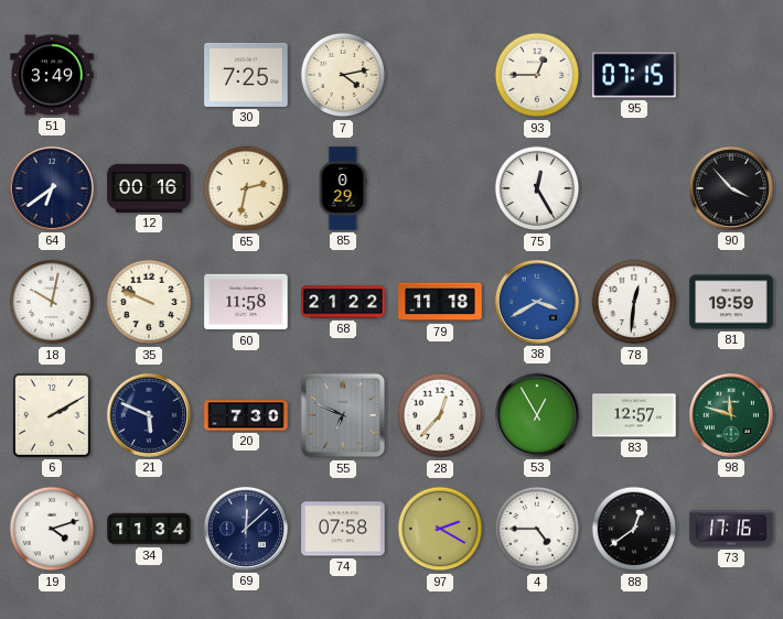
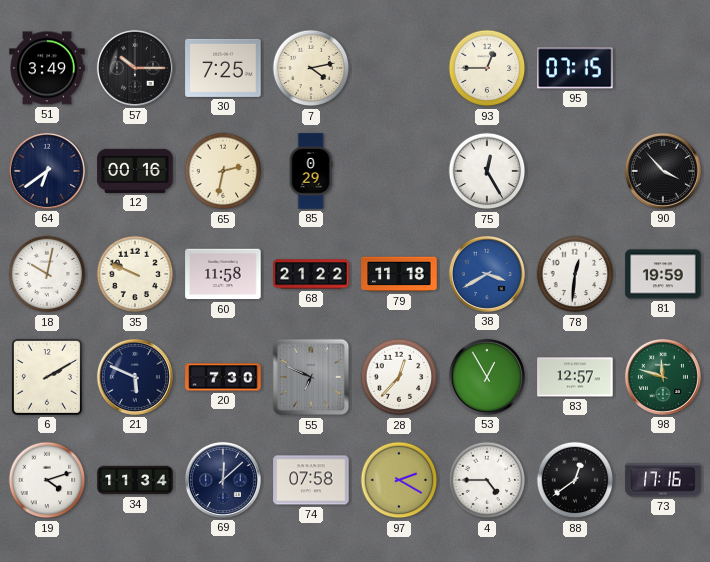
57: none -> 10:15
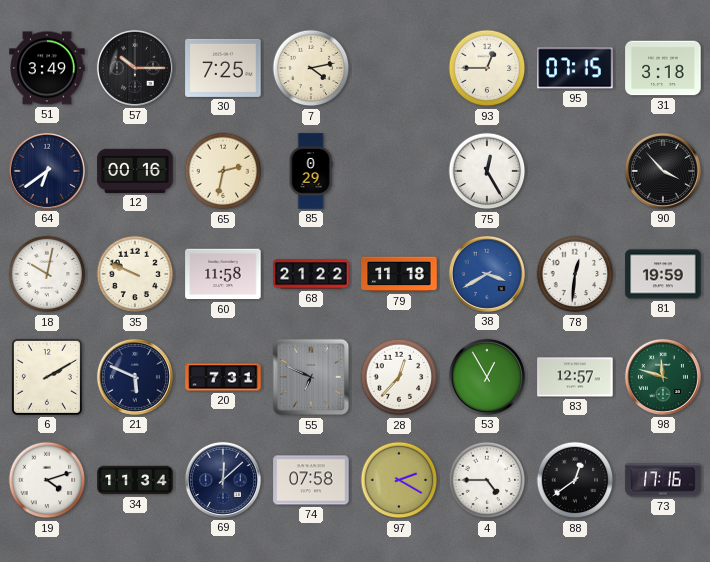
31: none -> 3:18
20: 7:30 -> 7:31
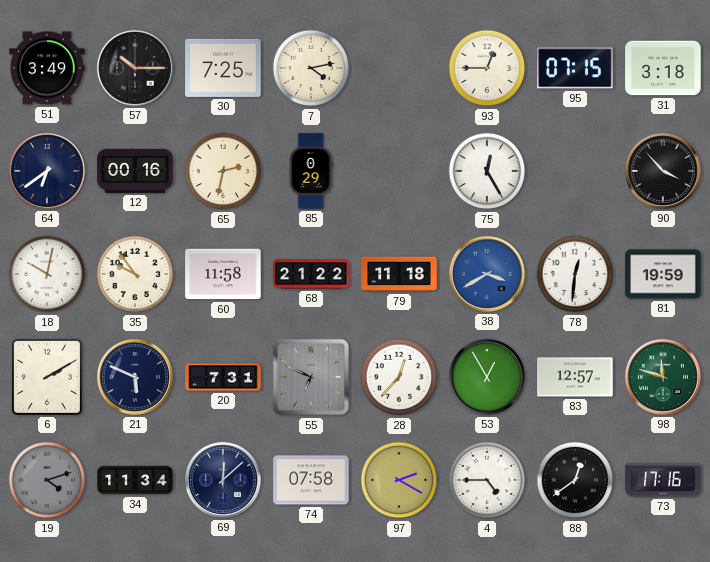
35: 9:49 -> 9:54
19 dial: white -> grey
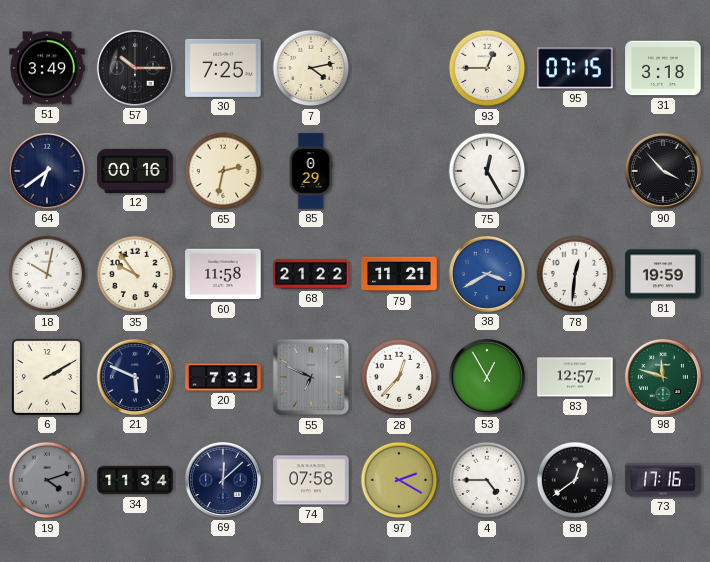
79: 11:18 -> 11:21
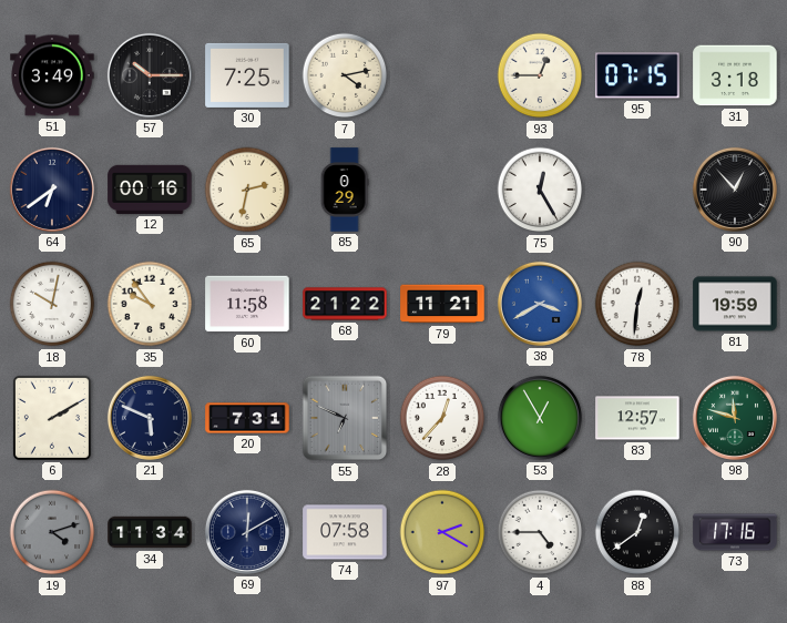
90: 3:53 -> 12:53
69: 12:08 -> 12:10
